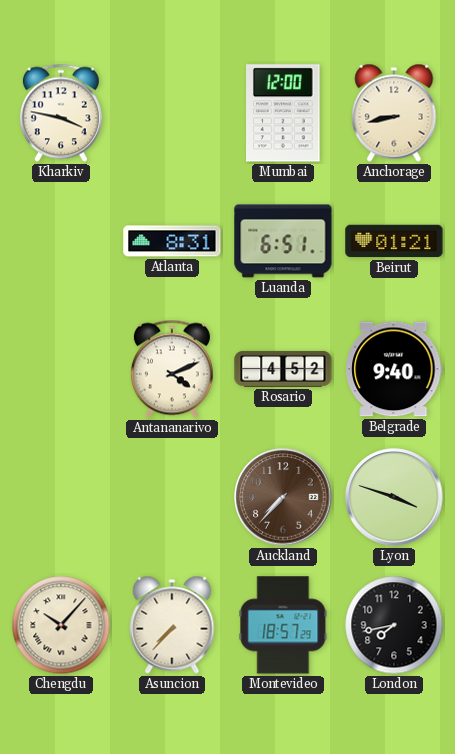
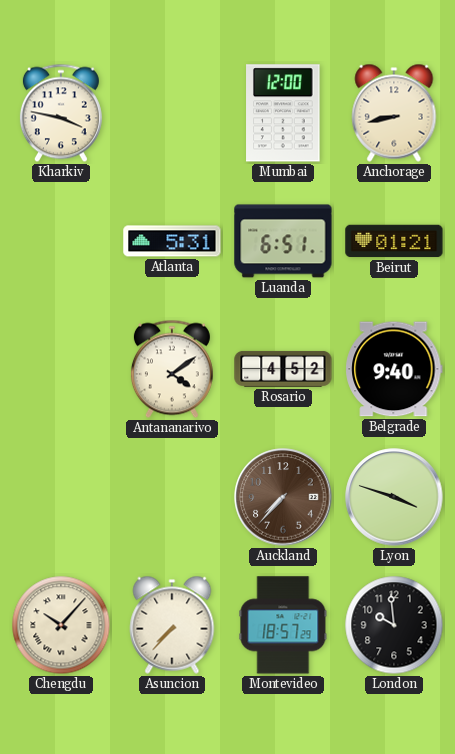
Atlanta: 8:31 -> 5:31
Antananarivo: 4:11 -> 4:09
London: 7:43 -> 9:59
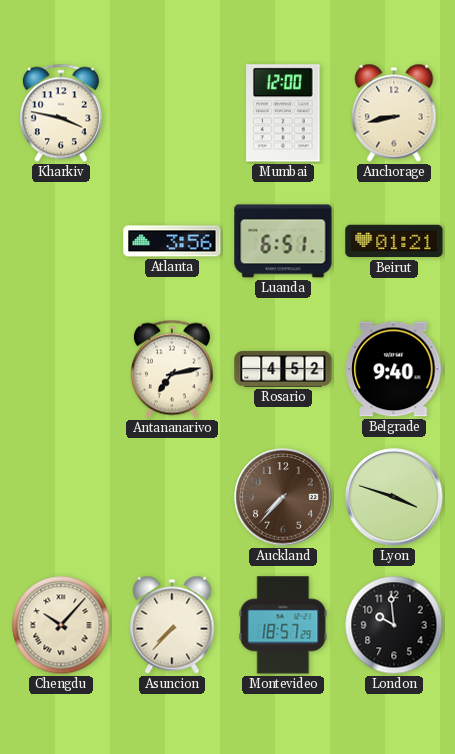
Atlanta: 5:31 -> 3:56
Antananarivo: 4:09 -> 7:13
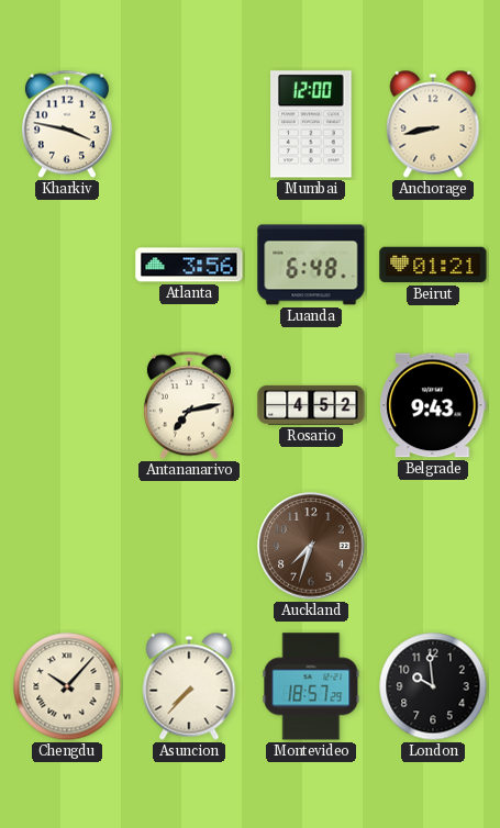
Luanda: 6:51 -> 6:48
Belgrade: 9:40 -> 9:43
Auckland: 7:37 -> 7:33
Lyon: 3:48 -> none
